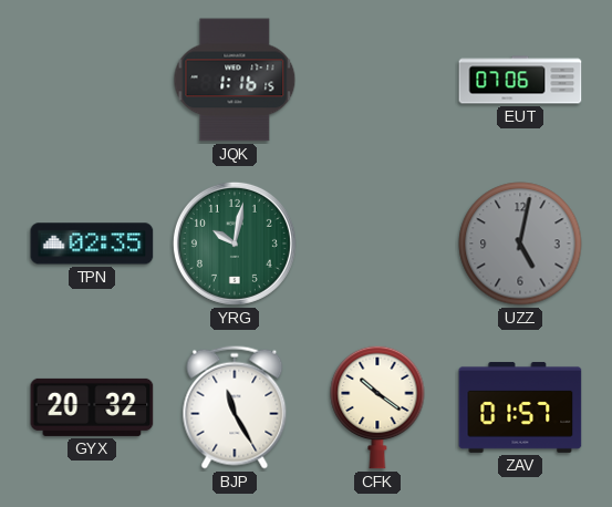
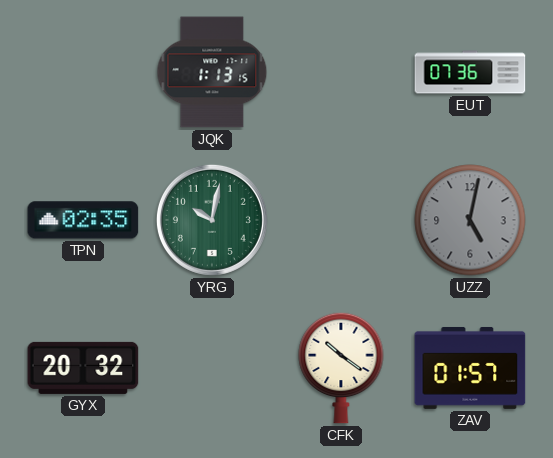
JQK: 1:16 -> 1:13
EUT: 07:06 -> 07:36
BJP: 11:25 -> none
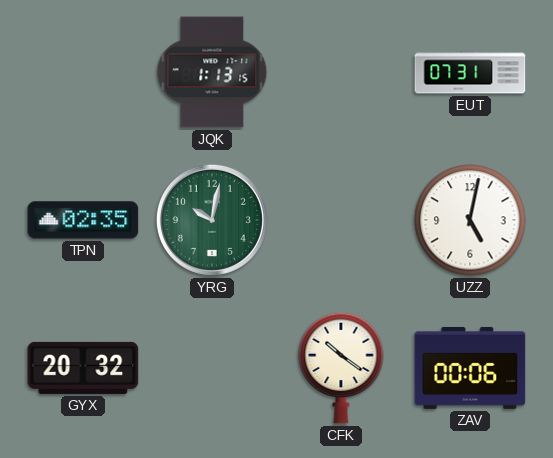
EUT: 07:36 -> 07:31
UZZ dial: grey -> white
ZAV: 01:57 -> 00:06
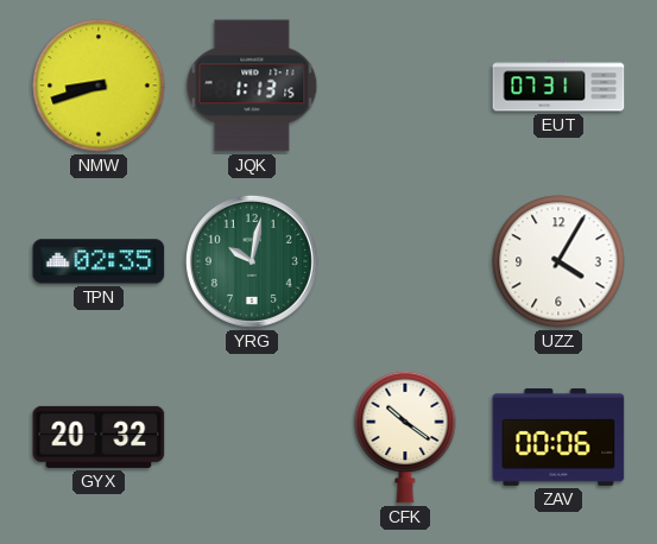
NMW: none -> 8:42
UZZ: 5:02 -> 4:05
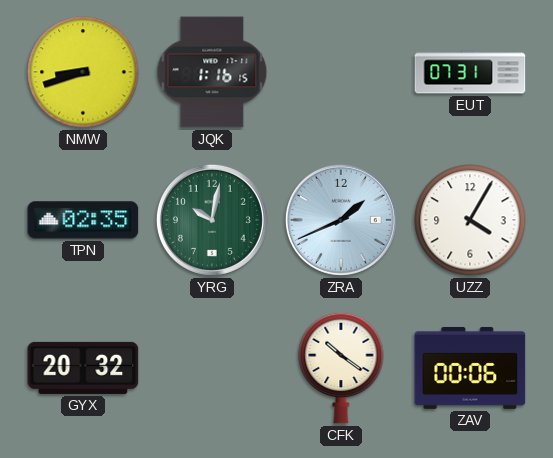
JQK: 1:13 -> 1:16
ZRA: none -> 1:41
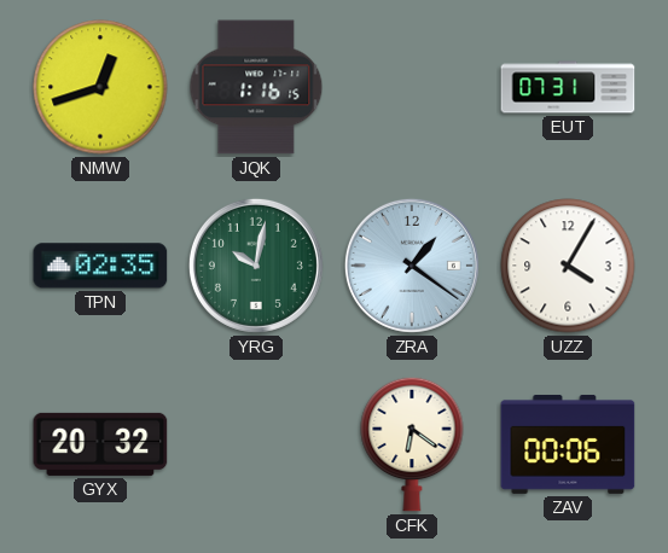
NMW: 8:42 -> 12:42
ZRA: 1:41 -> 1:21
CFK: 10:21 -> 6:21
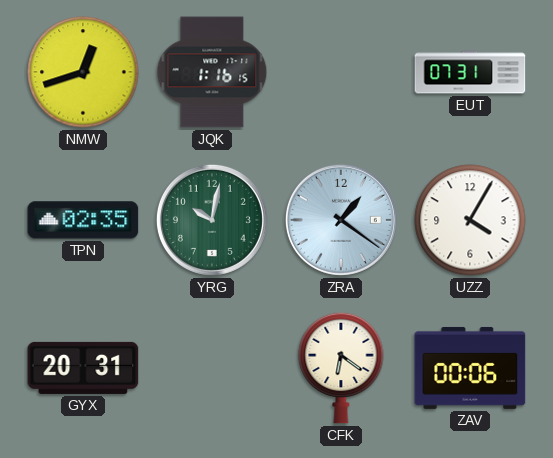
GYX: 20:32 -> 20:31
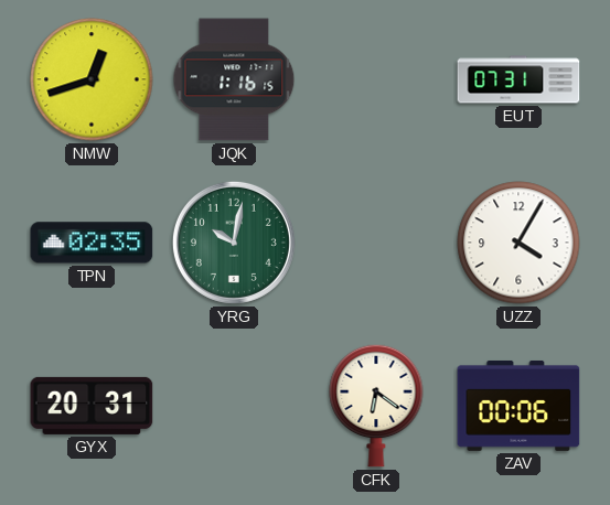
ZRA: 1:21 -> none
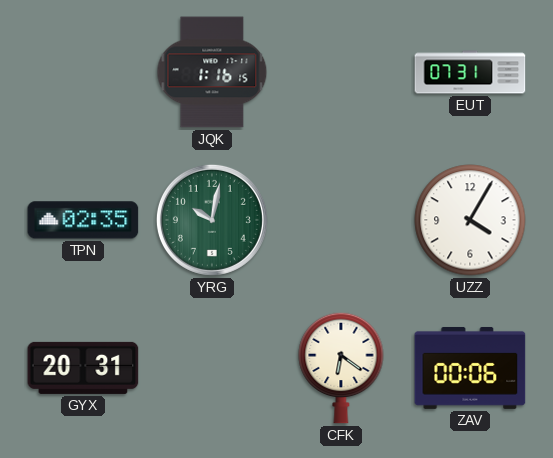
NMW: 12:42 -> none
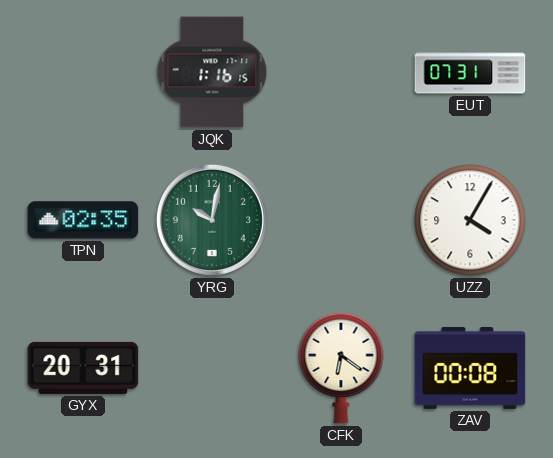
ZAV: 00:06 -> 00:08
